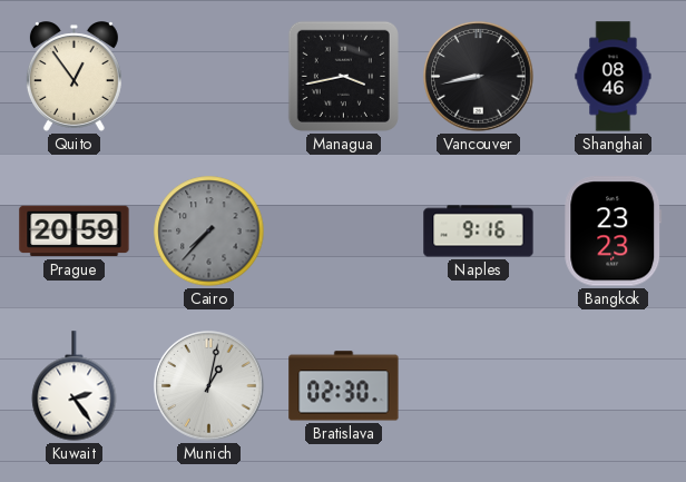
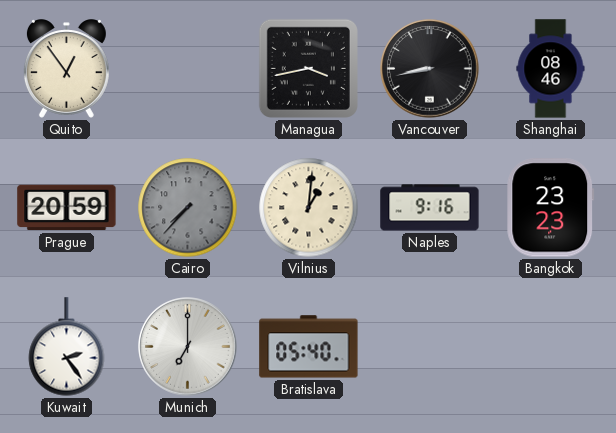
Vilnius: none -> 1:01
Munich: 1:02 -> 7:00
Bratislava: 02:30 -> 05:40
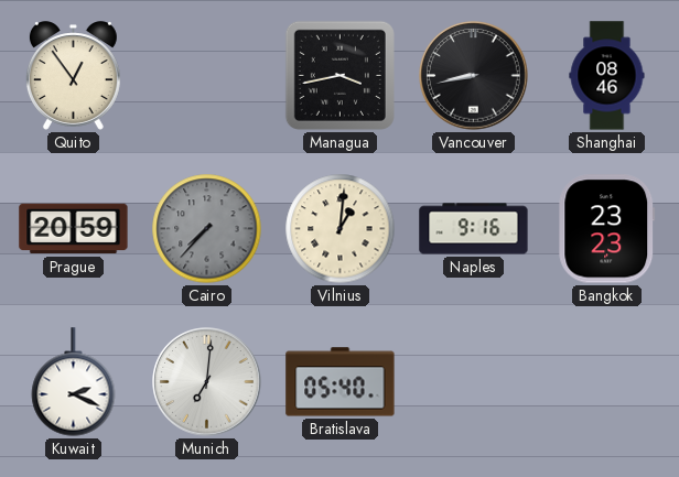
Kuwait: 2:24 -> 2:19
Munich: 7:00 -> 7:01
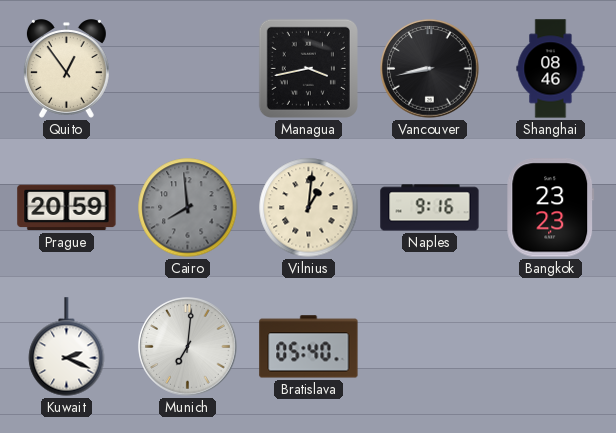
Cairo: 7:37 -> 7:59
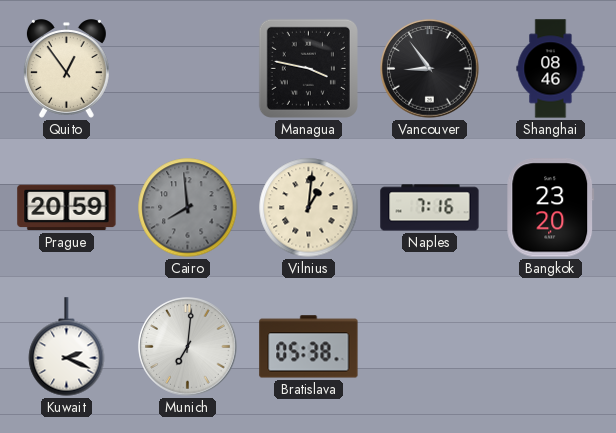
Managua: 3:43 -> 3:47
Vancouver: 8:43 -> 8:54
Naples: 9:16 -> 7:16
Bangkok: 23:23 -> 23:20
Bratislava: 05:40 -> 05:38
